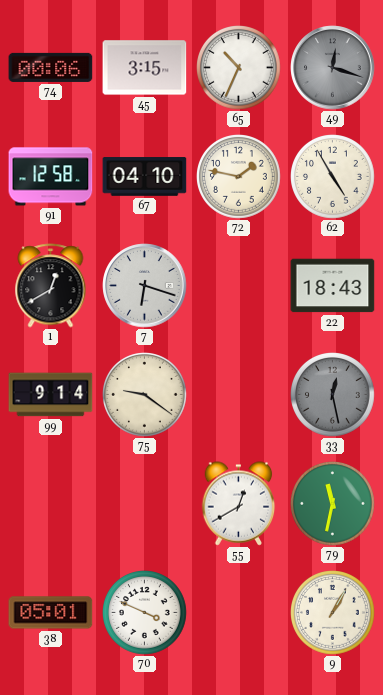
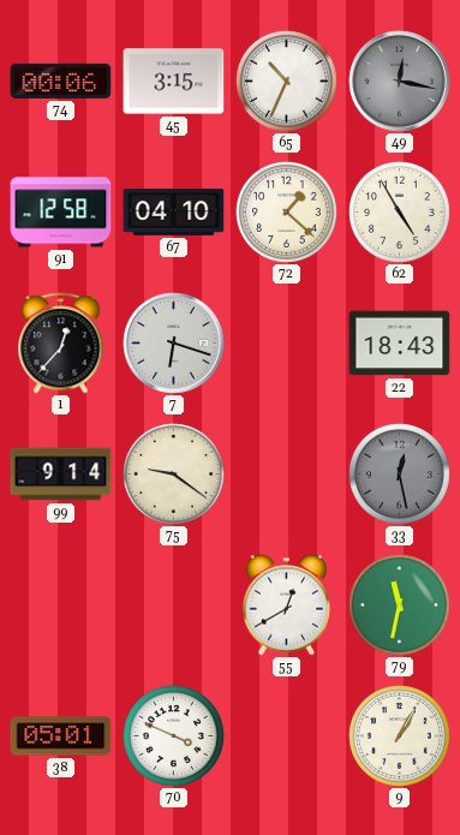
49: 12:18 -> 12:17
72: 1:47 -> 1:22
1: 12:40 -> 12:37
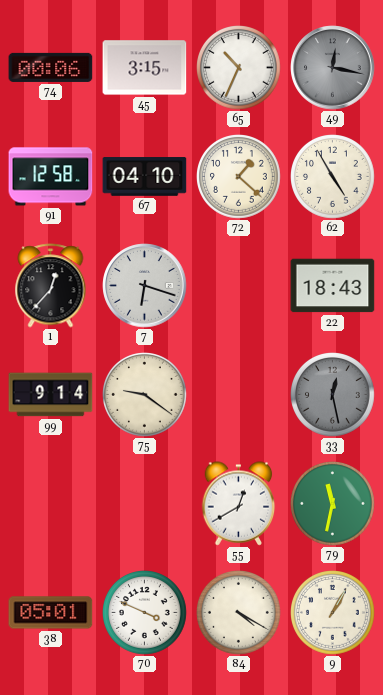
84: none -> 4:20
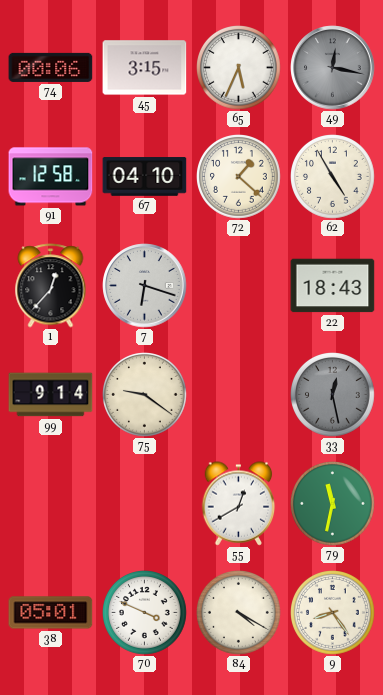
65: 10:34 -> 5:34
9: 1:05 -> 8:24
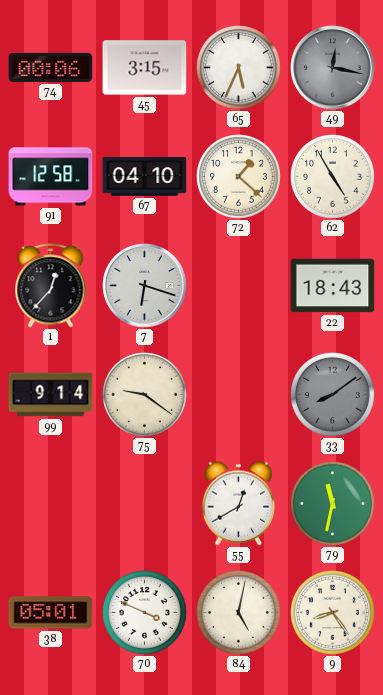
33: 12:28 -> 8:09
84: 4:20 -> 5:02
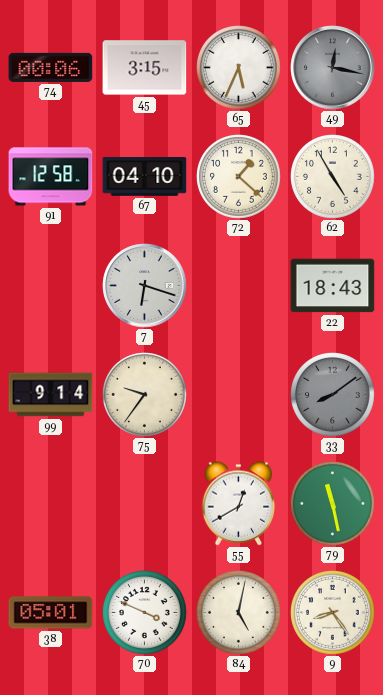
1: 12:37 -> none
75: 9:21 -> 9:36
79: 11:32 -> 11:28
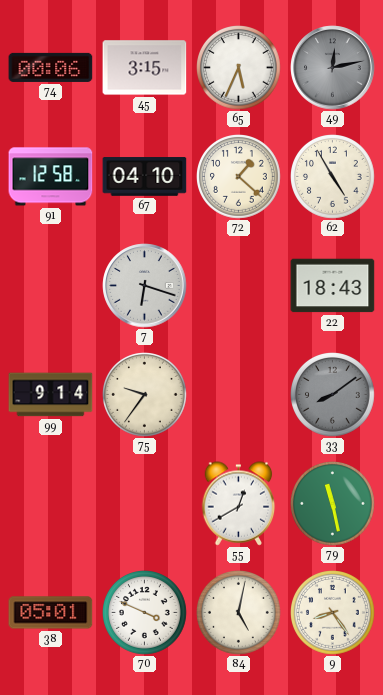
49: 12:17 -> 12:13
